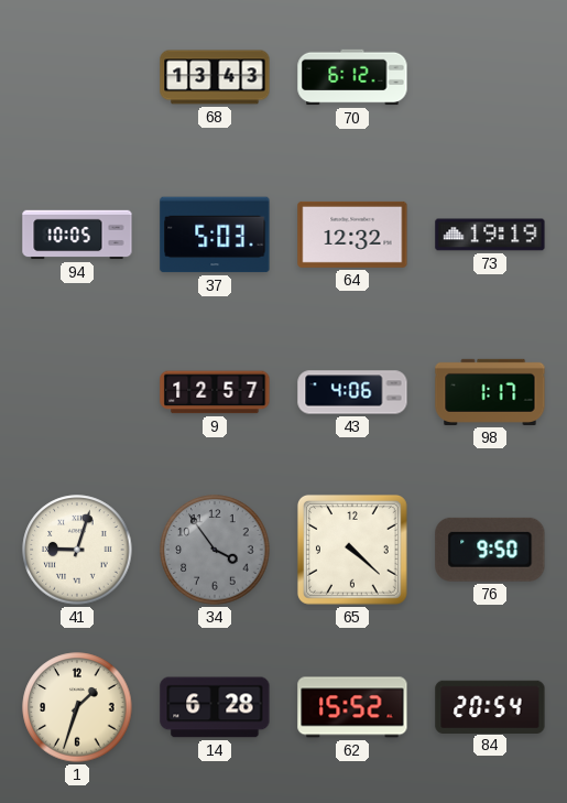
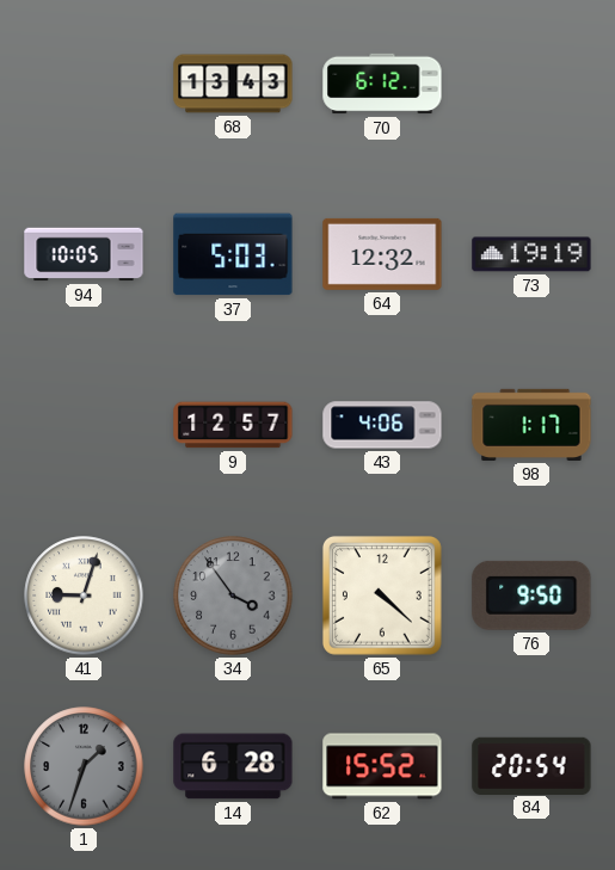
1 dial: cream -> grey
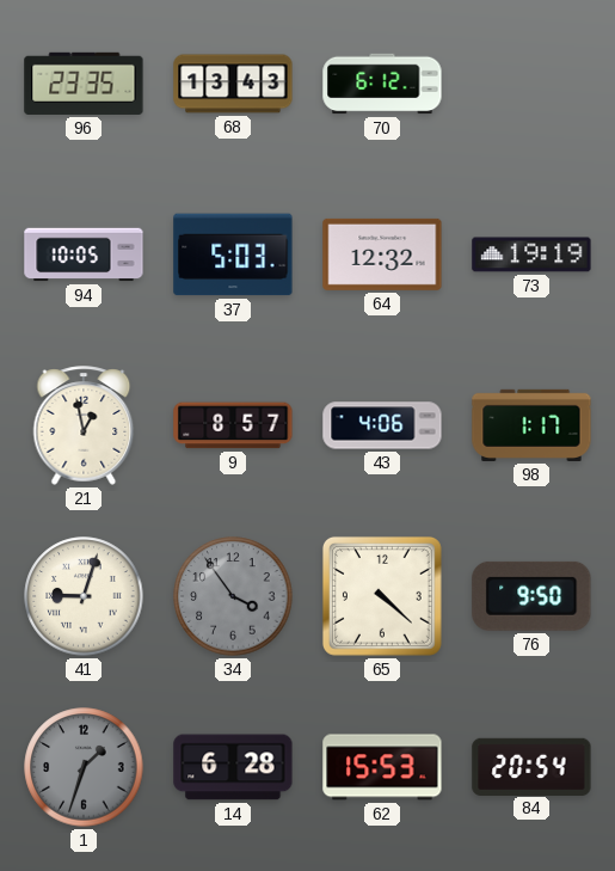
96: none -> 23:35
21: none -> 12:58
9: 12:57 -> 8:57
62: 15:52 -> 15:53
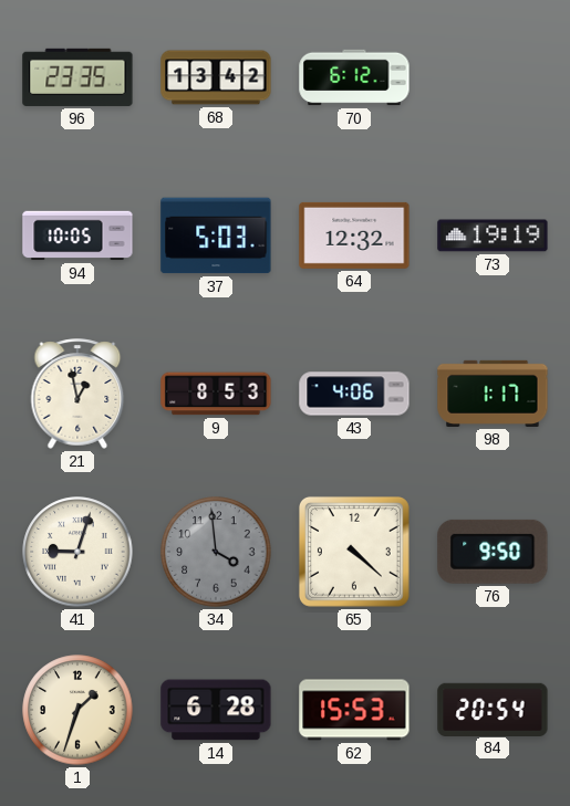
68: 13:43 -> 13:42
9: 8:57 -> 8:53
34: 3:54 -> 3:59
1 dial: grey -> cream
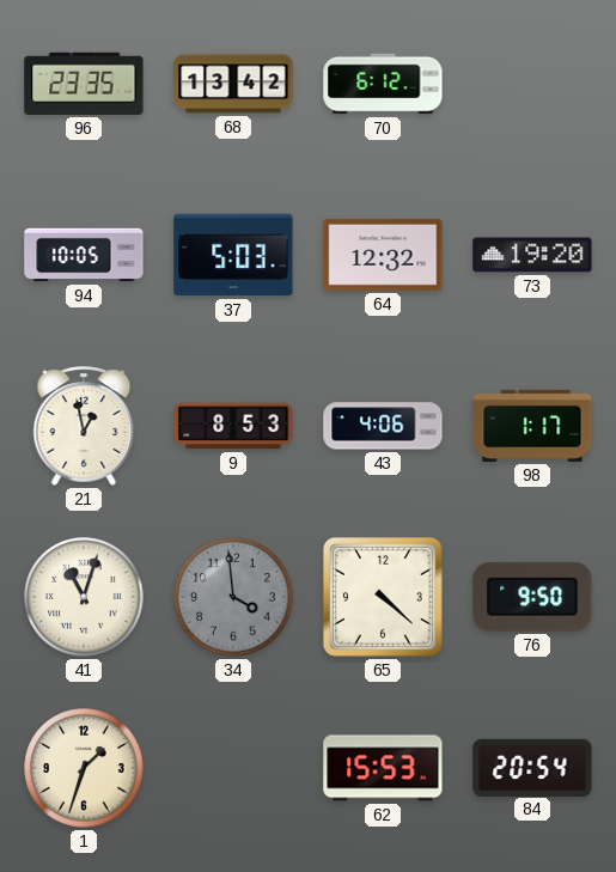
73: 19:19 -> 19:20
41: 9:03 -> 11:03
14: 6:28 -> none
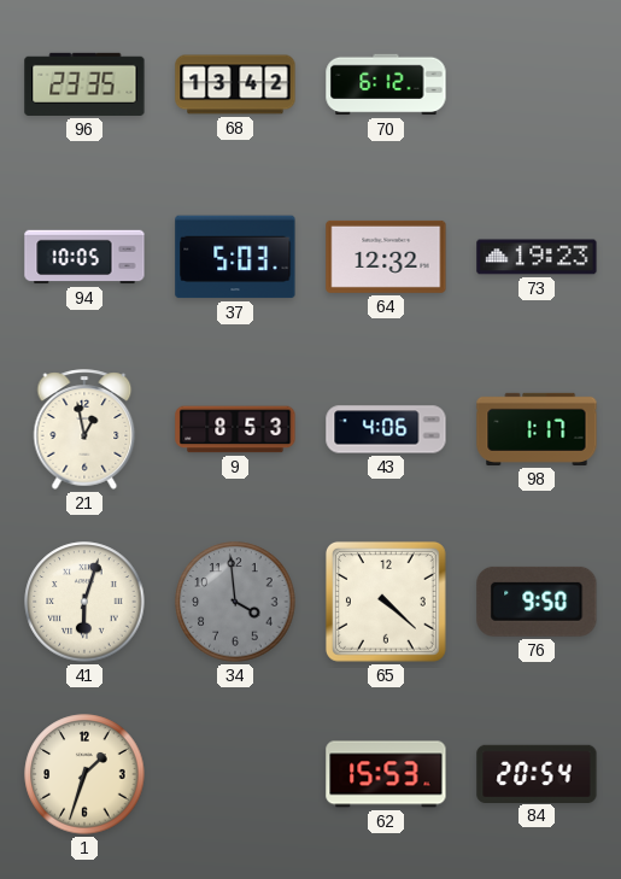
73: 19:20 -> 19:23
41: 11:03 -> 6:03
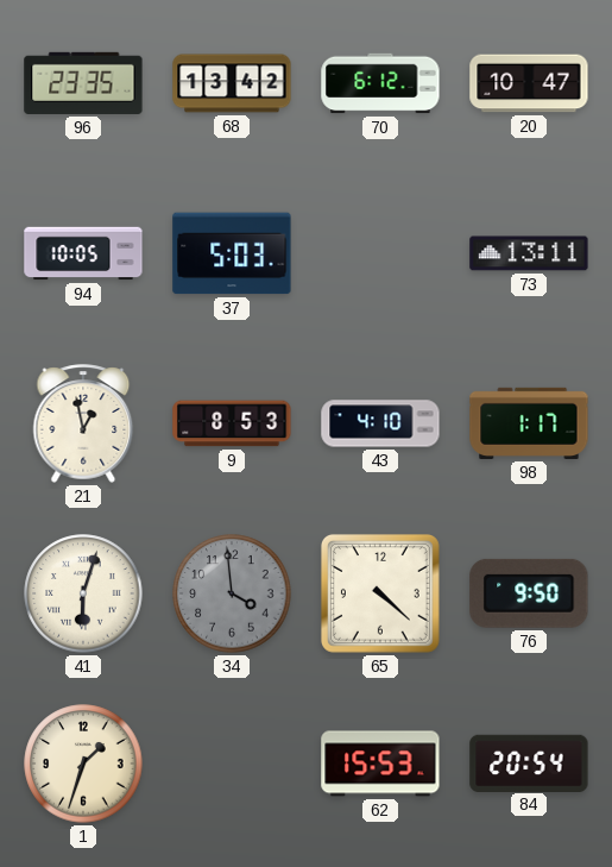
20: none -> 10:47
64: 12:32 -> none
73: 19:23 -> 13:11
43: 4:06 -> 4:10
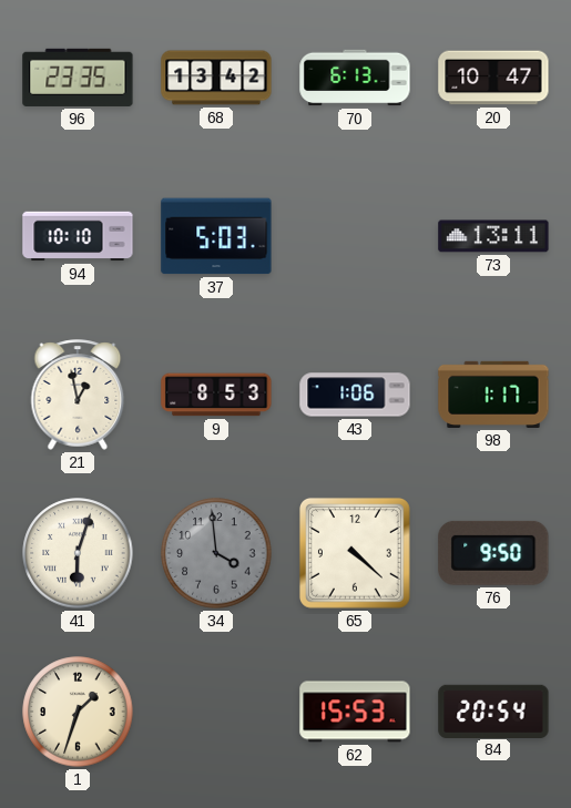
70: 6:12 -> 6:13
94: 10:05 -> 10:10
43: 4:10 -> 1:06
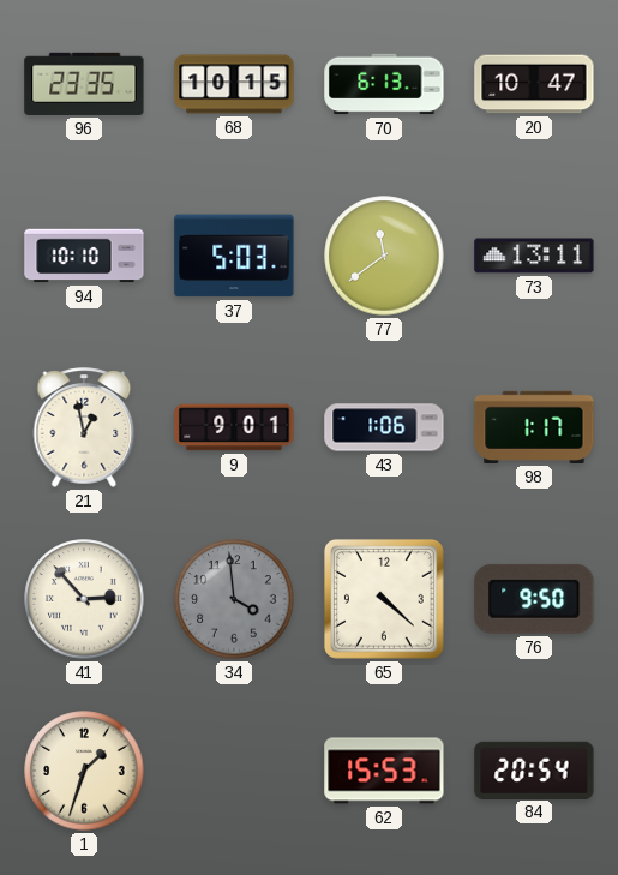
68: 13:42 -> 10:15
77: none -> 11:39
9: 8:53 -> 9:01
41: 6:03 -> 2:53
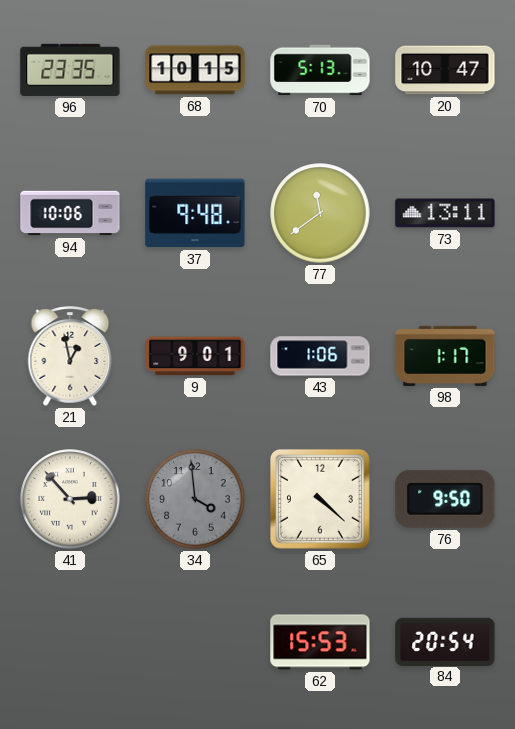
70: 6:13 -> 5:13
94: 10:10 -> 10:06
37: 5:03 -> 9:48
1: 1:33 -> none
